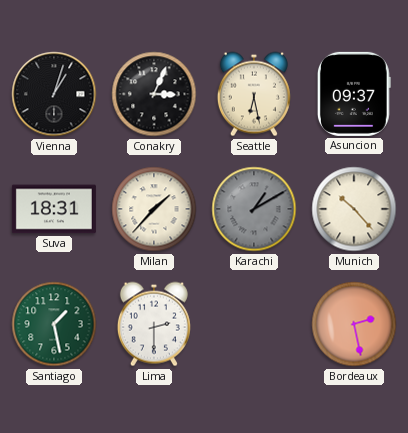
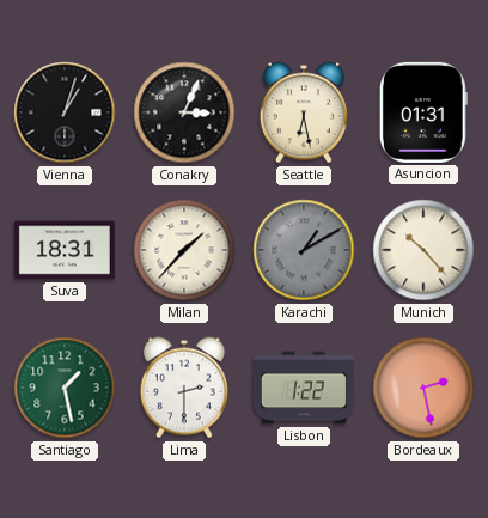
Asuncion: 09:37 -> 01:31
Lisbon: none -> 1:22
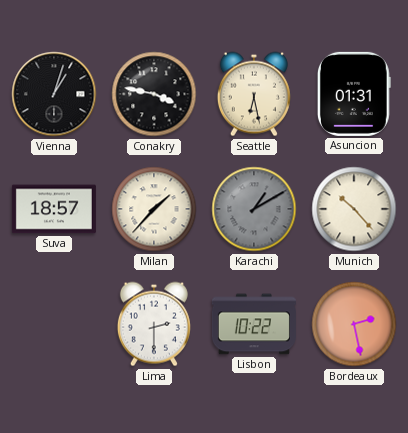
Conakry: 3:04 -> 3:47
Suva: 18:31 -> 18:57
Santiago: 1:28 -> none
Lisbon: 1:22 -> 10:22
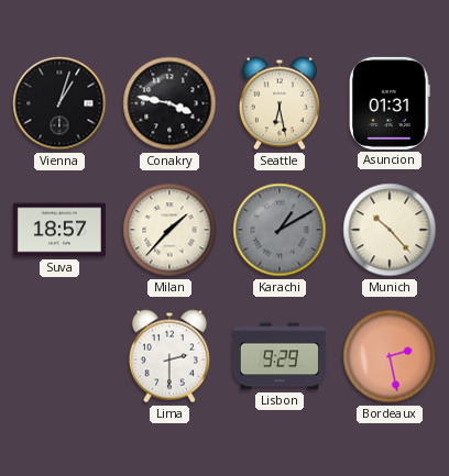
Lisbon: 10:22 -> 9:29
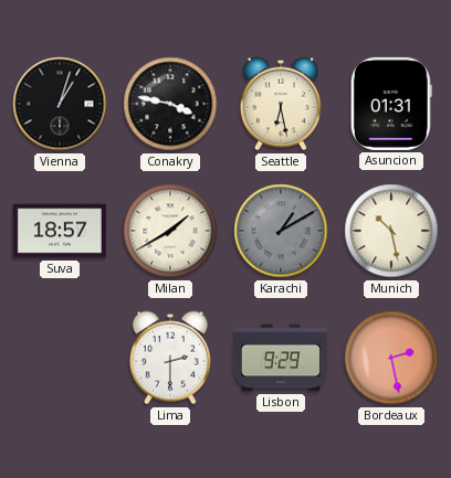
Milan: 1:37 -> 1:40
Munich: 10:23 -> 10:28
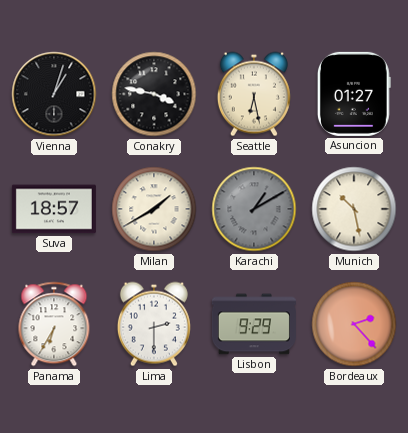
Asuncion: 01:31 -> 01:27
Panama: none -> 6:35
Bordeaux: 2:28 -> 2:23
